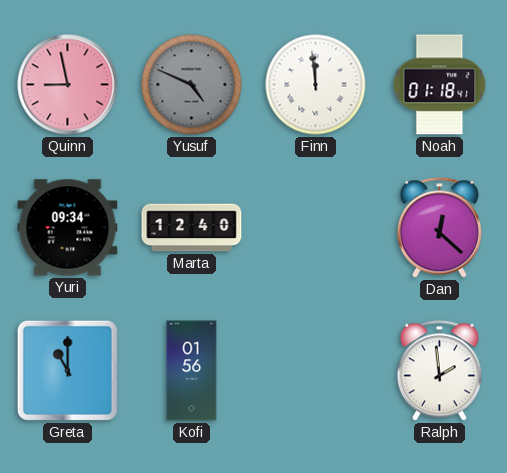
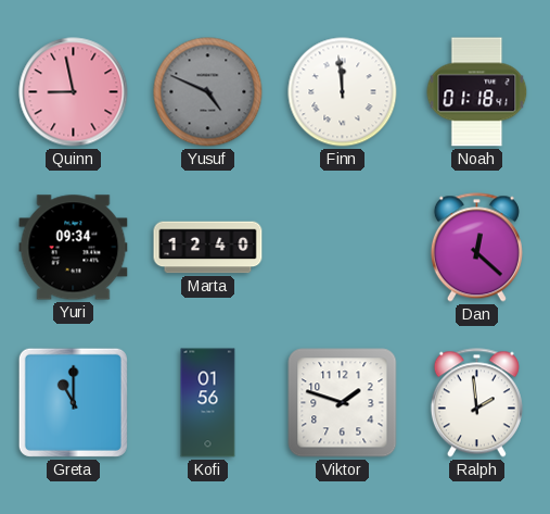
Viktor: none -> 1:48
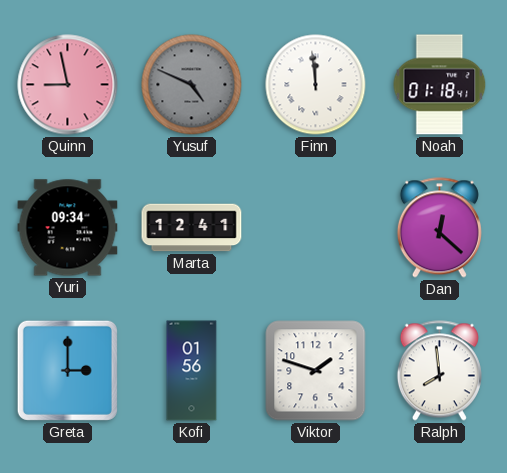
Marta: 12:40 -> 12:41
Greta: 11:00 -> 3:00
Ralph: 1:59 -> 7:59
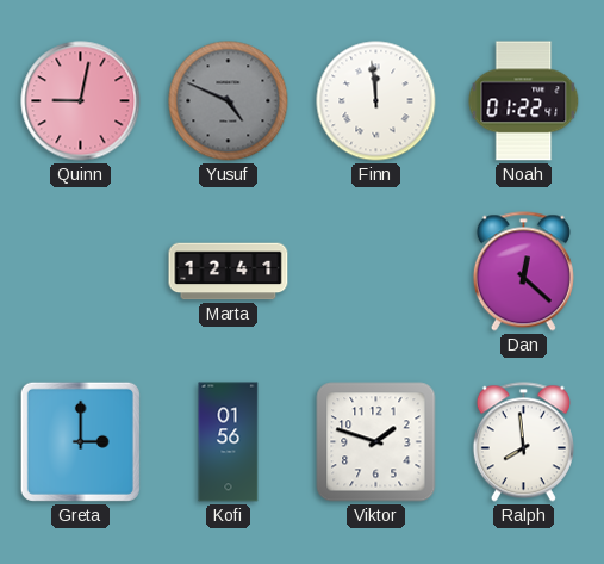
Quinn: 8:58 -> 9:02
Noah: 01:18 -> 01:22
Yuri: 09:34 -> none
